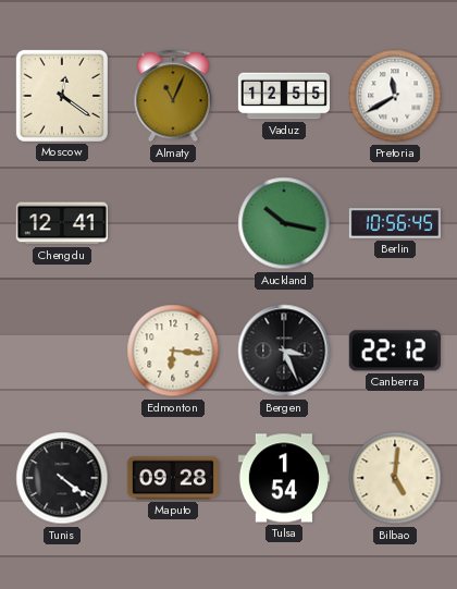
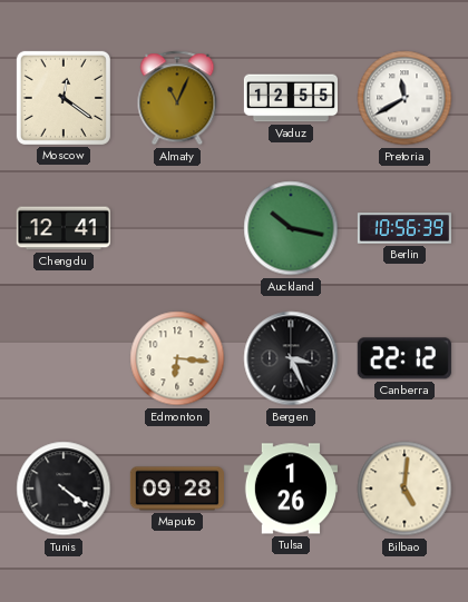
Berlin: 10:56:45 -> 10:56:39
Tulsa: 1:54 -> 1:26
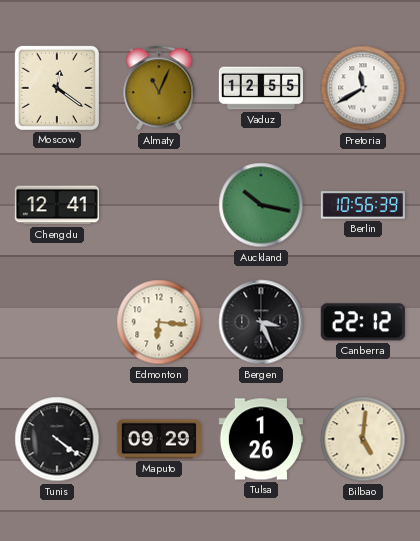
Maputo: 09:28 -> 09:29
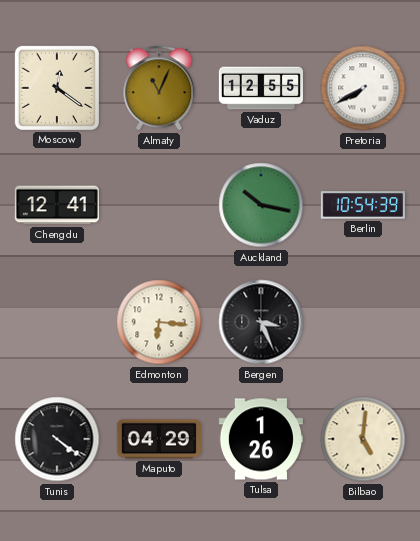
Pretoria: 11:40 -> 7:40
Berlin: 10:56 -> 10:54
Canberra: 22:12 -> none
Maputo: 09:29 -> 04:29
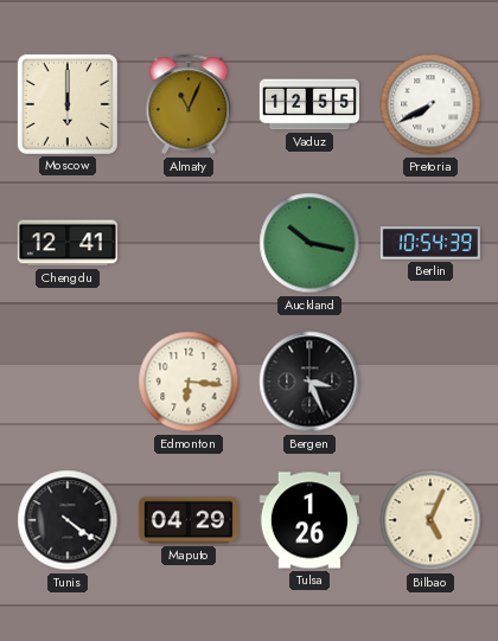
Moscow: 12:21 -> 6:00
Bilbao: 5:01 -> 5:04
